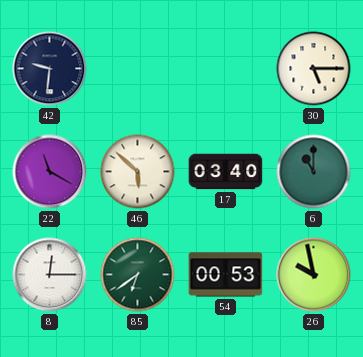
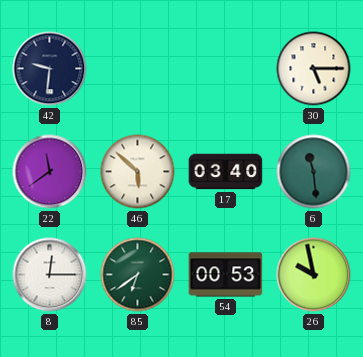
22: 11:20 -> 11:39
6: 11:00 -> 11:29
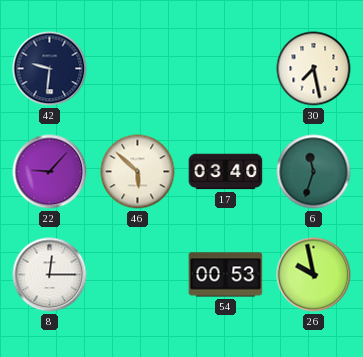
30: 5:15 -> 7:28
22: 11:39 -> 9:07
6: 11:29 -> 11:33
85: 6:39 -> none
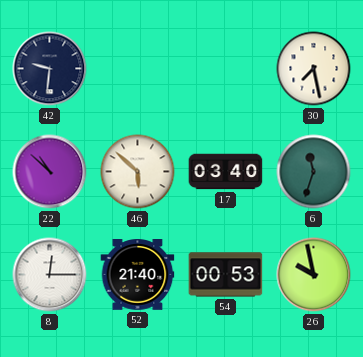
22: 9:07 -> 10:52
52: none -> 21:40
